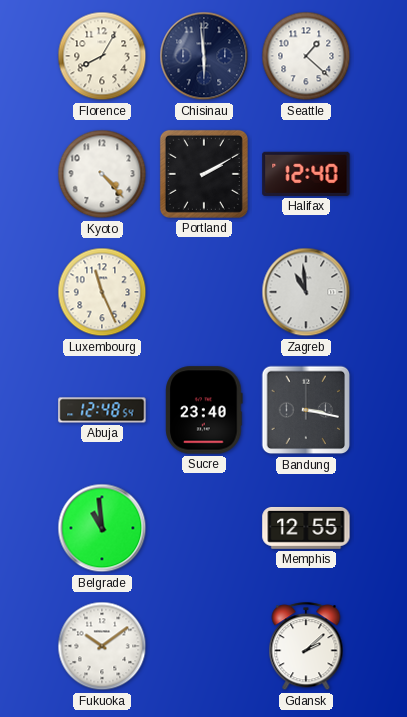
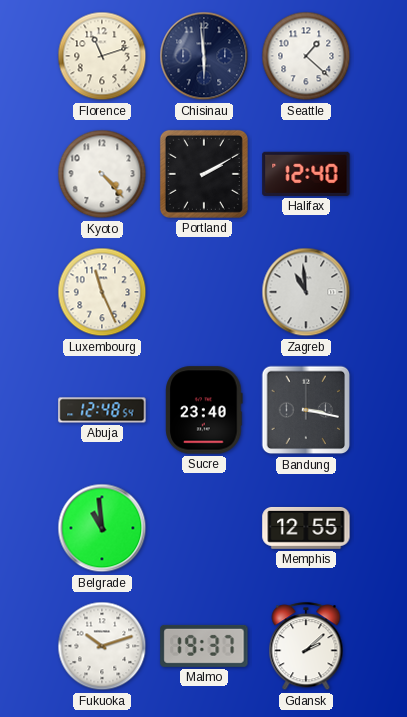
Florence: 8:05 -> 11:12
Fukuoka: 10:09 -> 10:12
Malmo: none -> 19:37
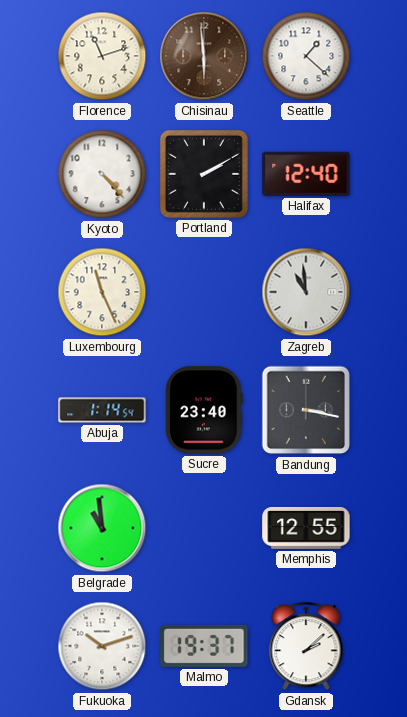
Chisinau dial: navy -> brown
Abuja: 12:48 -> 1:14
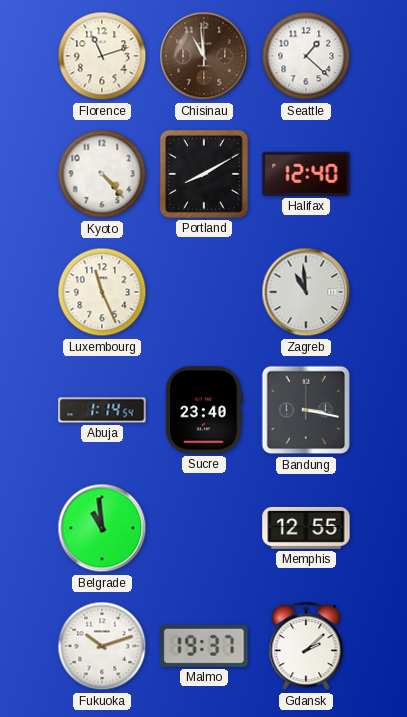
Chisinau: 5:59 -> 10:59
Portland: 2:10 -> 8:10
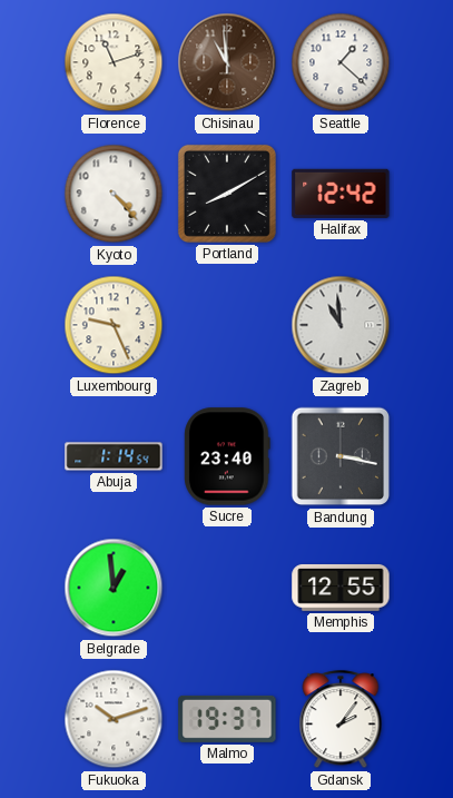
Halifax: 12:40 -> 12:42
Luxembourg: 11:26 -> 9:26
Belgrade: 10:59 -> 12:59
Gdansk: 2:08 -> 2:06
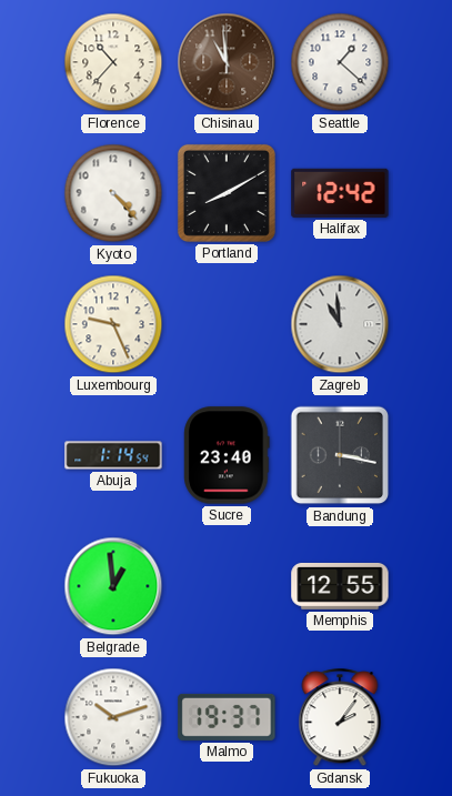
Florence: 11:12 -> 10:37
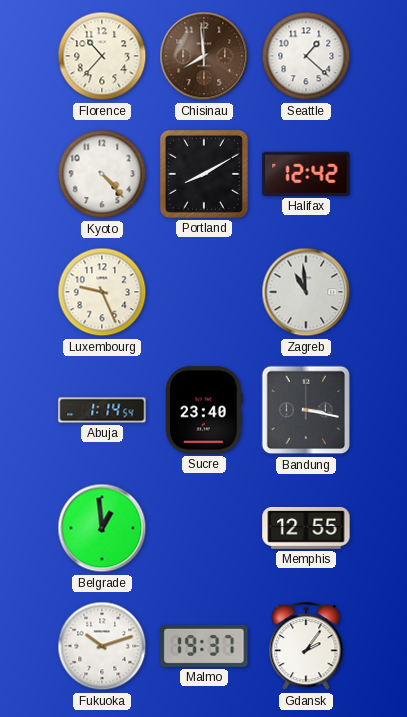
Chisinau: 10:59 -> 7:59
